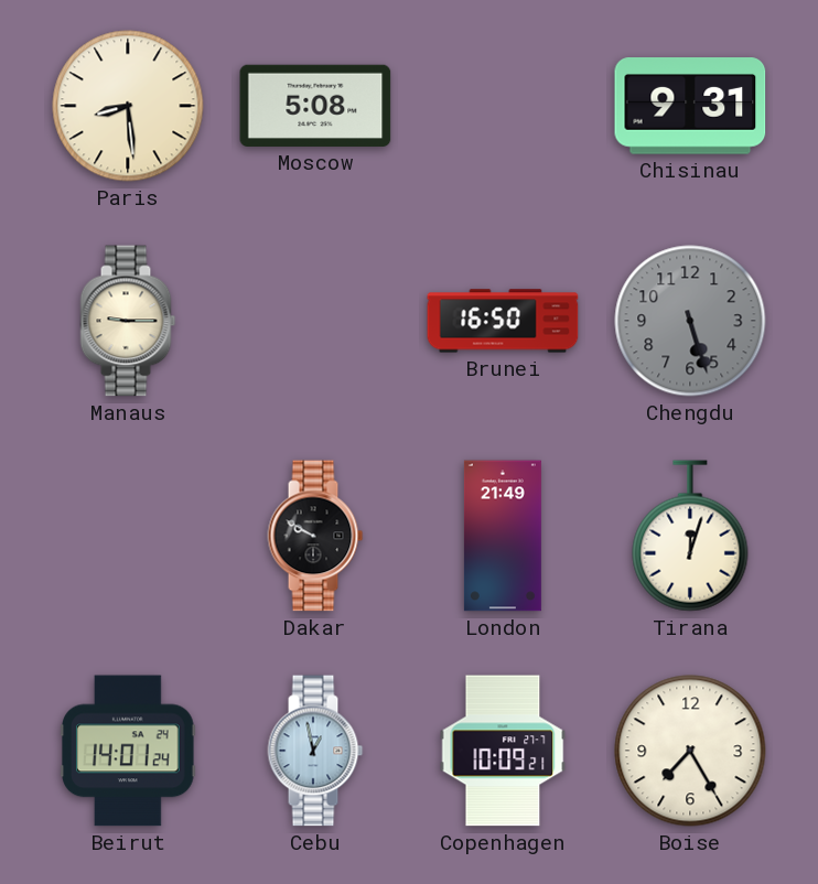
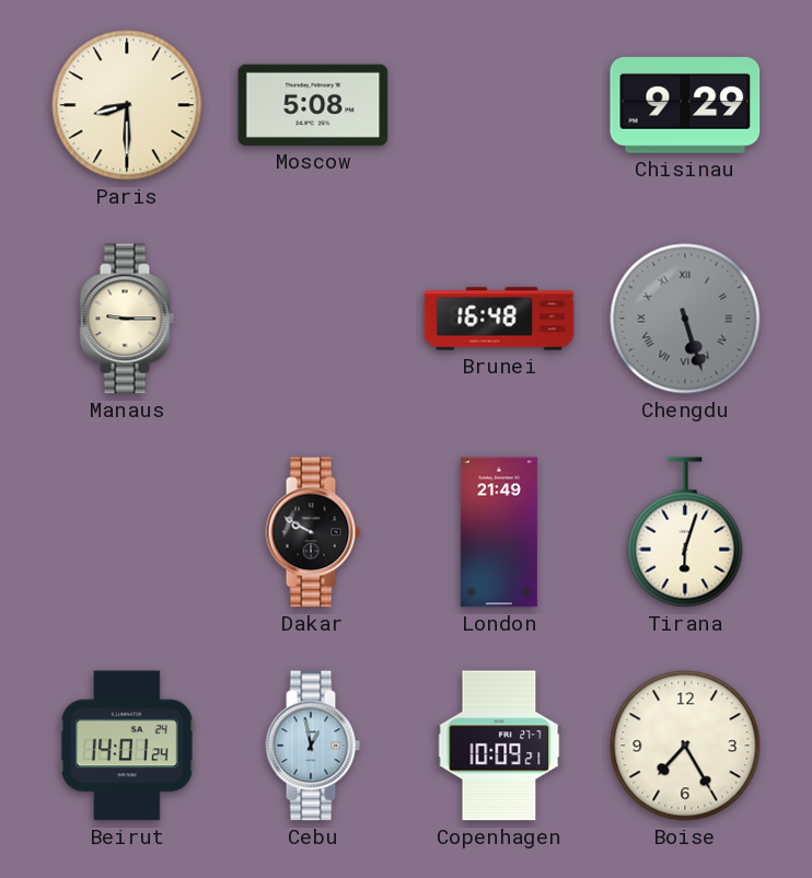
Paris: 8:29 -> 8:30
Chisinau: 9:31 -> 9:29
Brunei: 16:50 -> 16:48
Chengdu numerals: Arabic -> Roman
Tirana: 12:03 -> 6:03
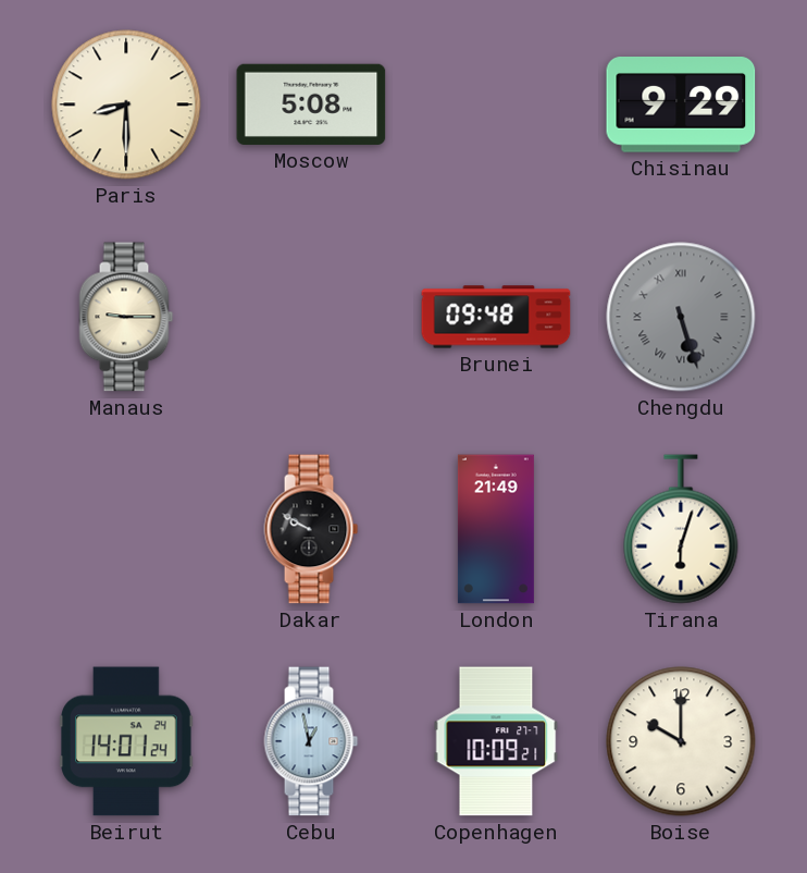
Brunei: 16:48 -> 09:48
Boise: 7:25 -> 10:00
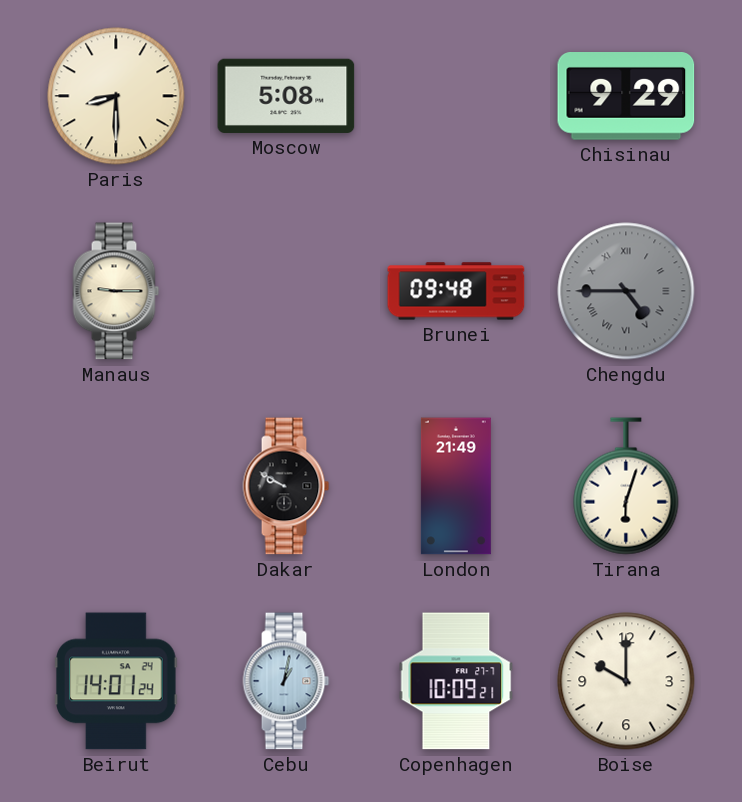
Chengdu: 5:27 -> 4:45
Cebu: 12:58 -> 1:02
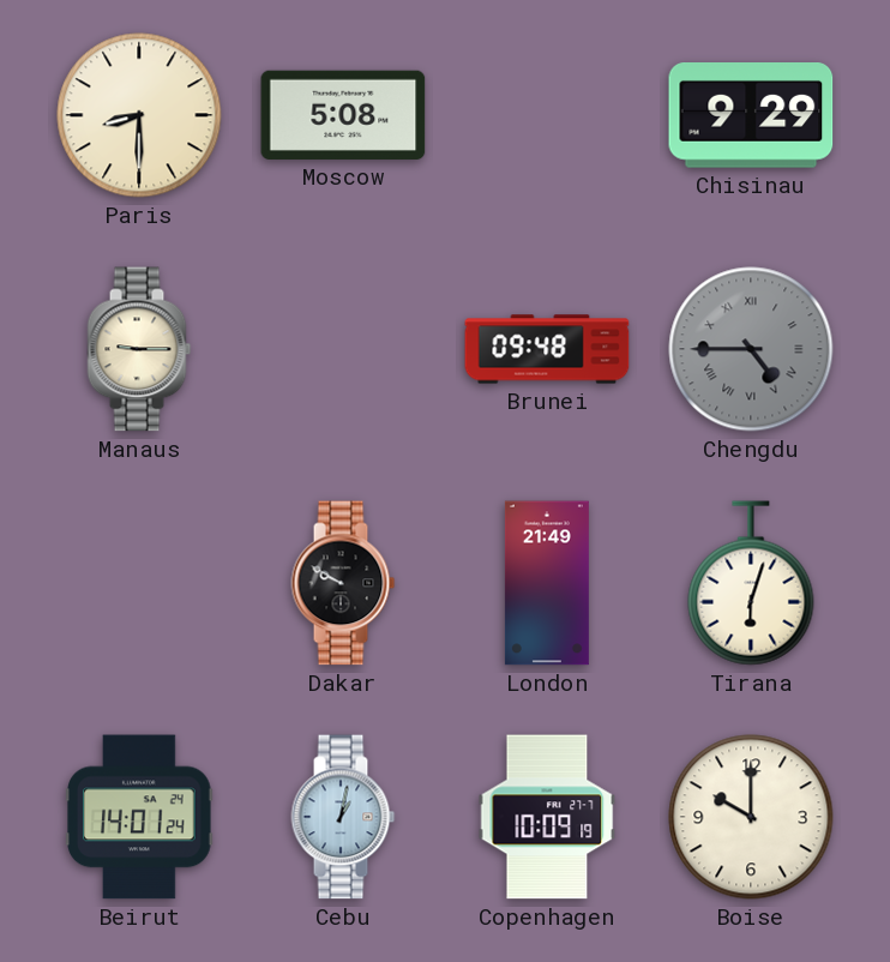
Copenhagen: 10:09:21 -> 10:09:19
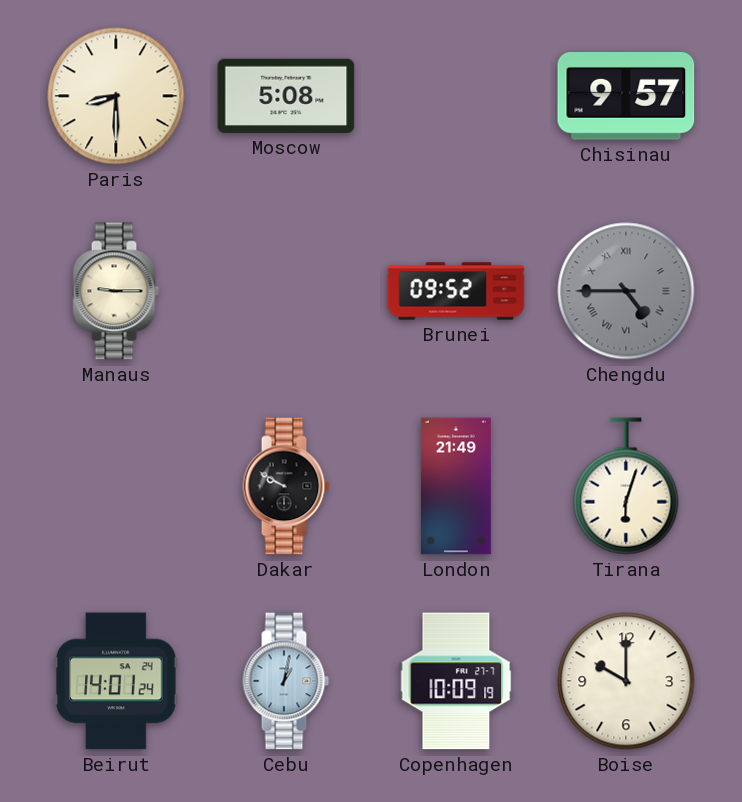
Chisinau: 9:29 -> 9:57
Brunei: 09:48 -> 09:52
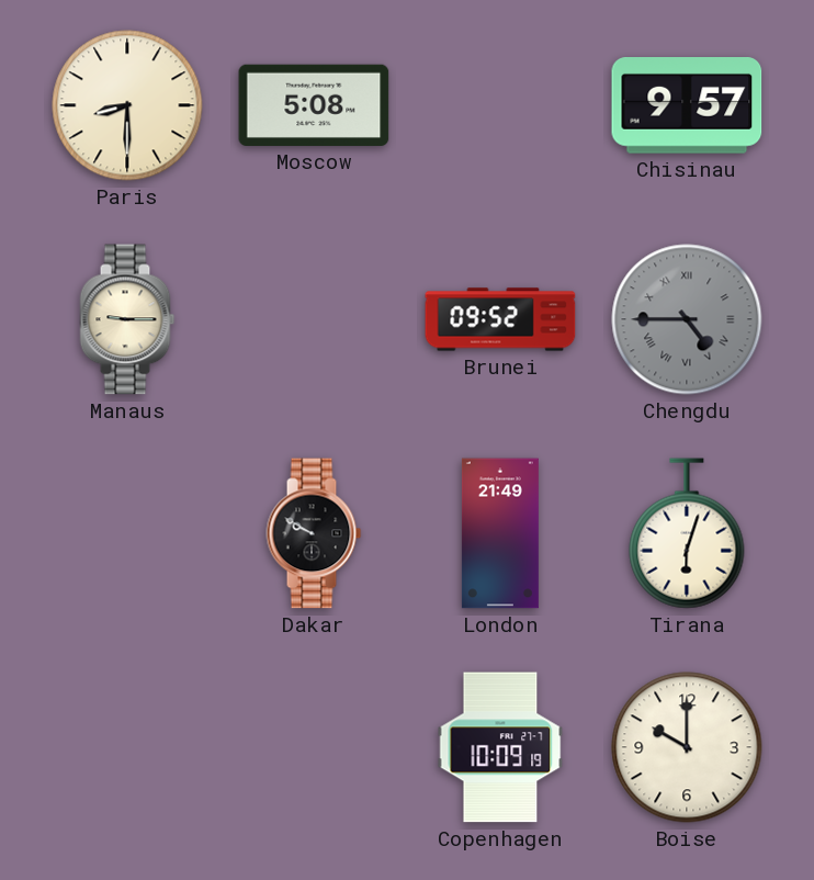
Beirut: 14:01 -> none
Cebu: 1:02 -> none
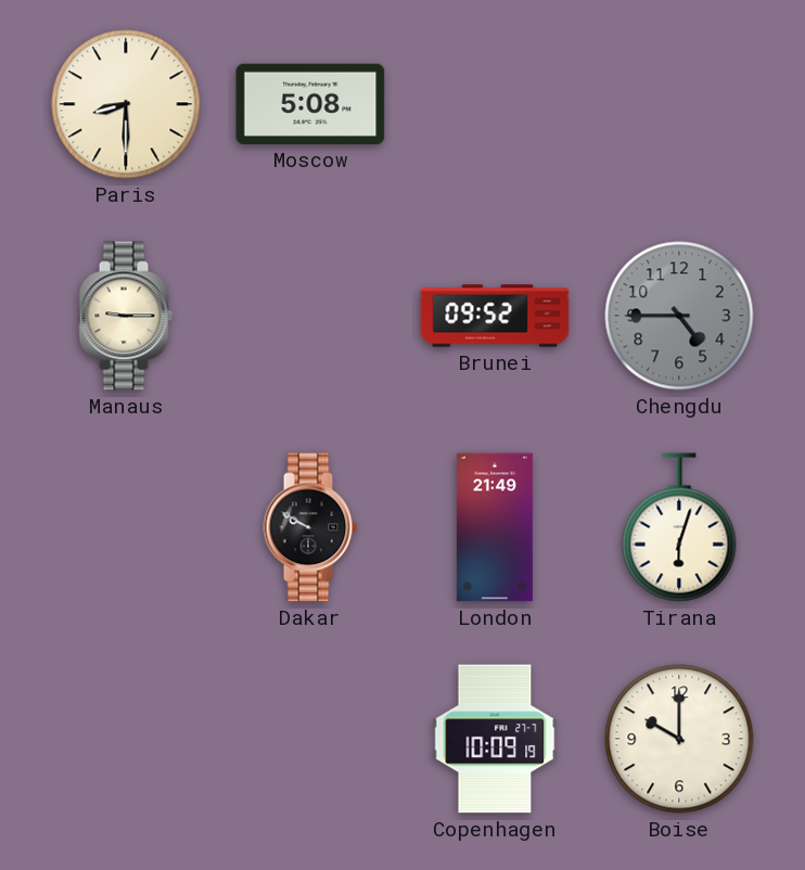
Chisinau: 9:57 -> none
Chengdu numerals: Roman -> Arabic
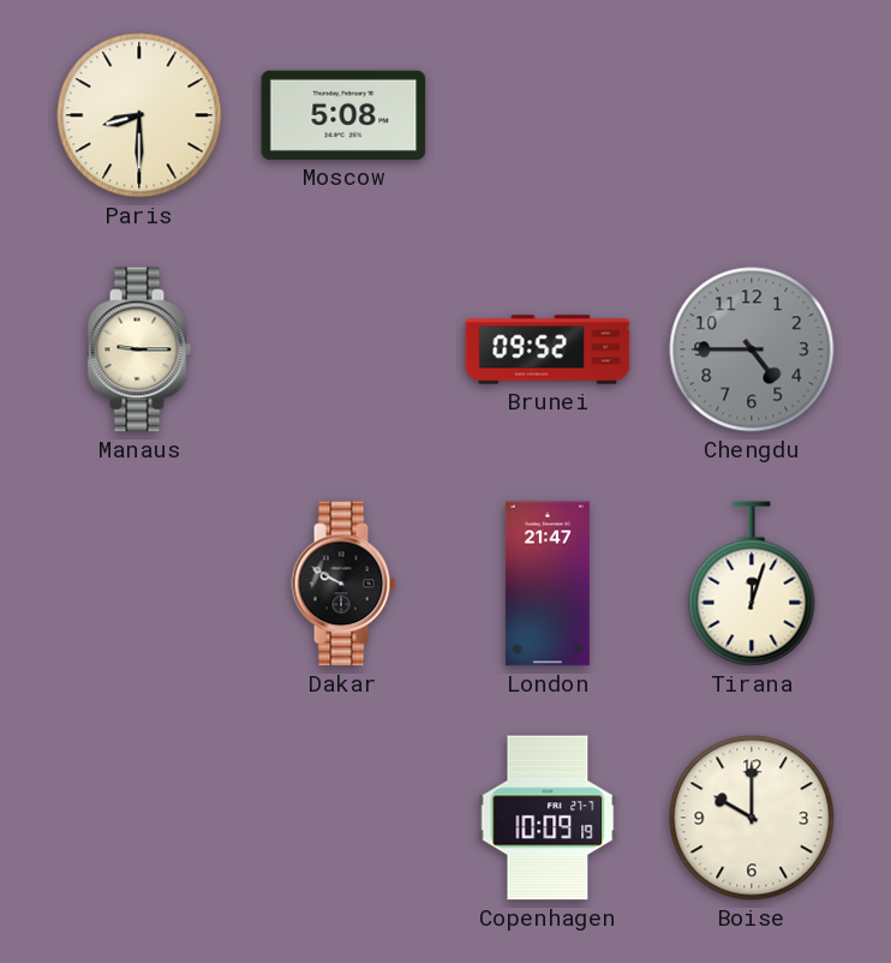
London: 21:49 -> 21:47
Tirana: 6:03 -> 12:03
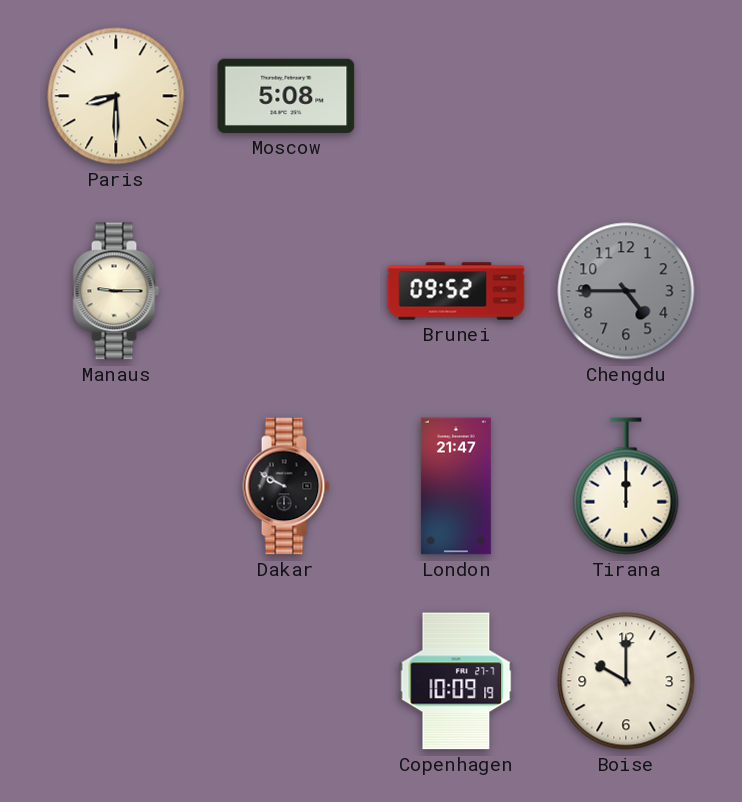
Tirana: 12:03 -> 12:00
